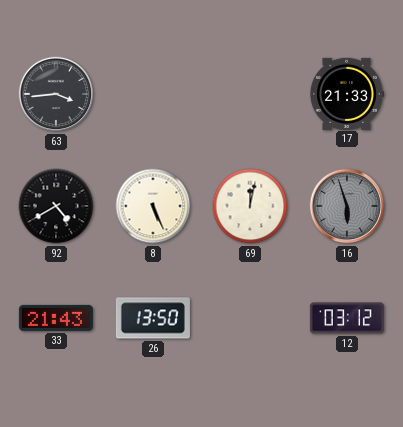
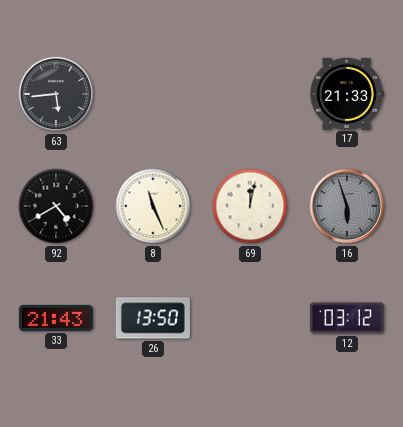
63: 3:44 -> 5:44
8: 5:26 -> 11:26
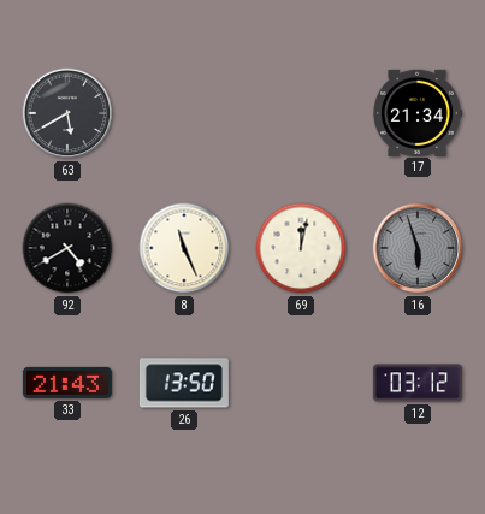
63: 5:44 -> 5:40
17: 21:33 -> 21:34
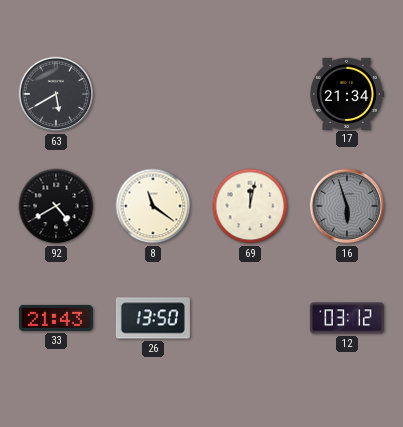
8: 11:26 -> 11:21
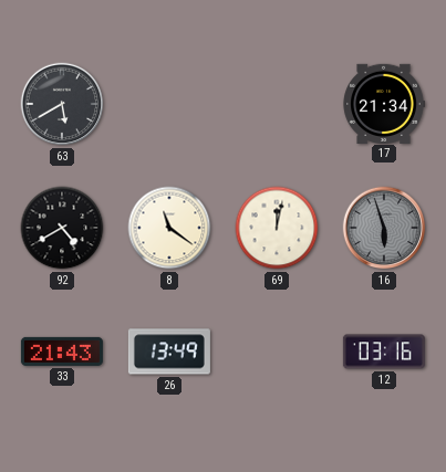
26: 13:50 -> 13:49
12: 03:12 -> 03:16
